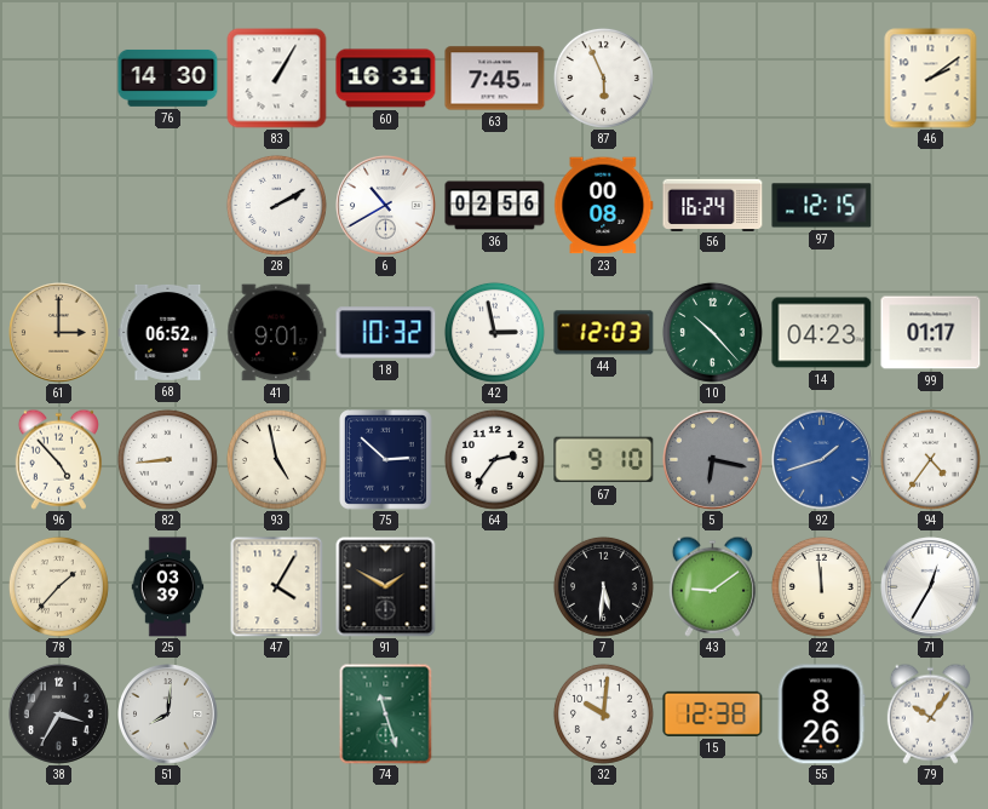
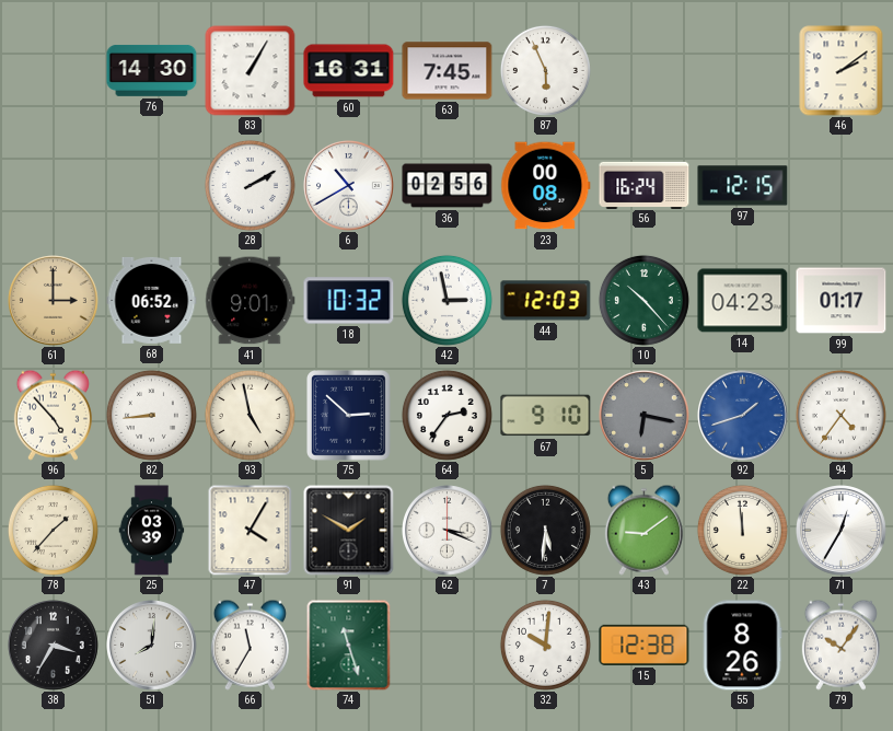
62: none -> 3:19
66: none -> 11:35
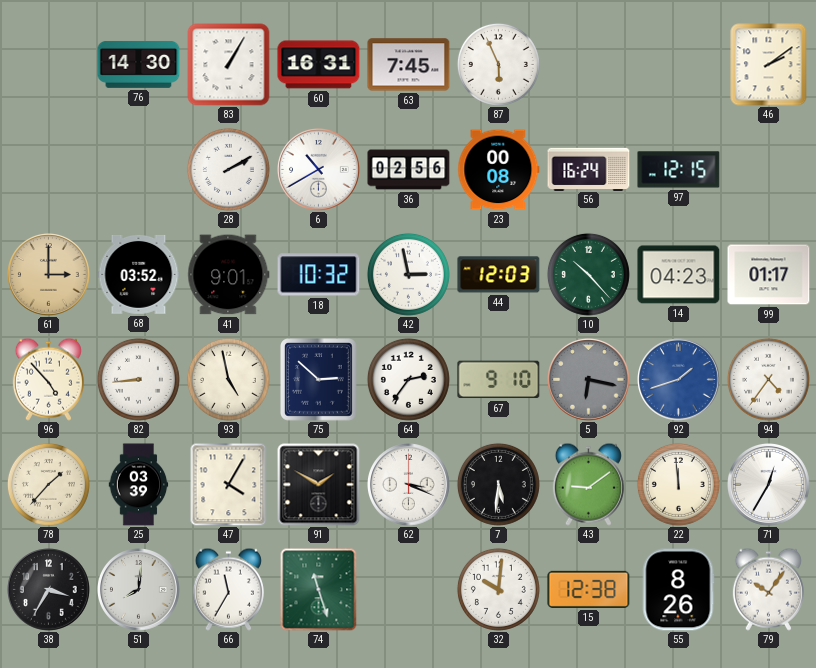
68: 06:52 -> 03:52
